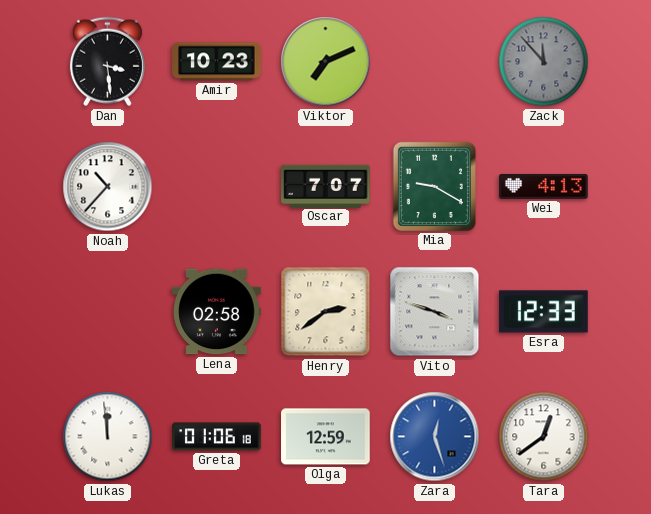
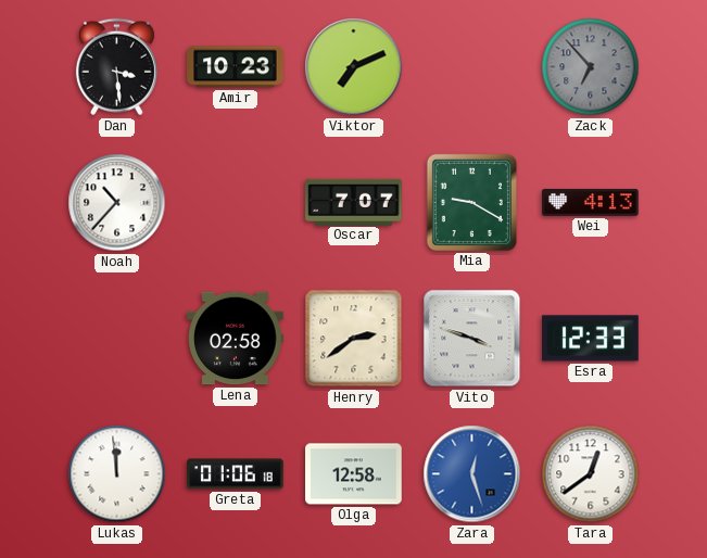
Zack: 11:53 -> 6:53
Olga: 12:59 -> 12:58
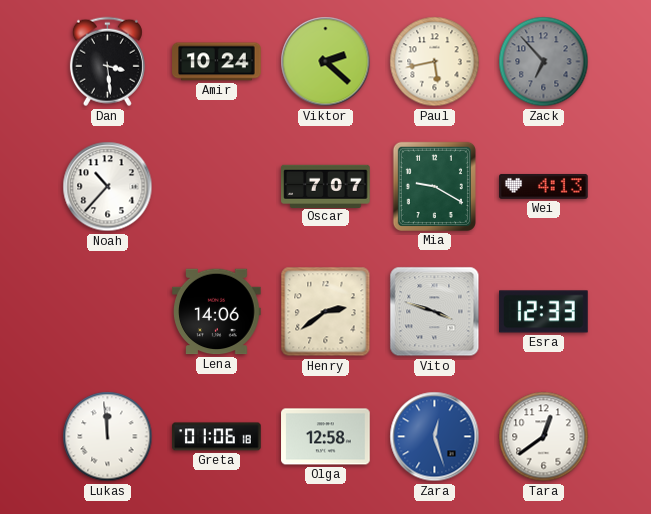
Amir: 10:23 -> 10:24
Viktor: 7:11 -> 2:22
Paul: none -> 5:43
Lena: 02:58 -> 14:06
